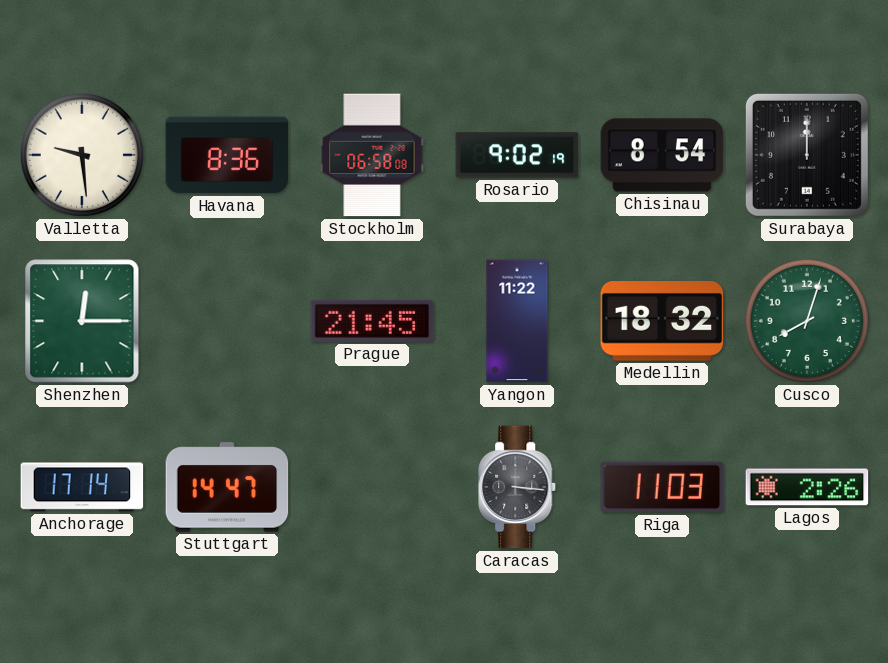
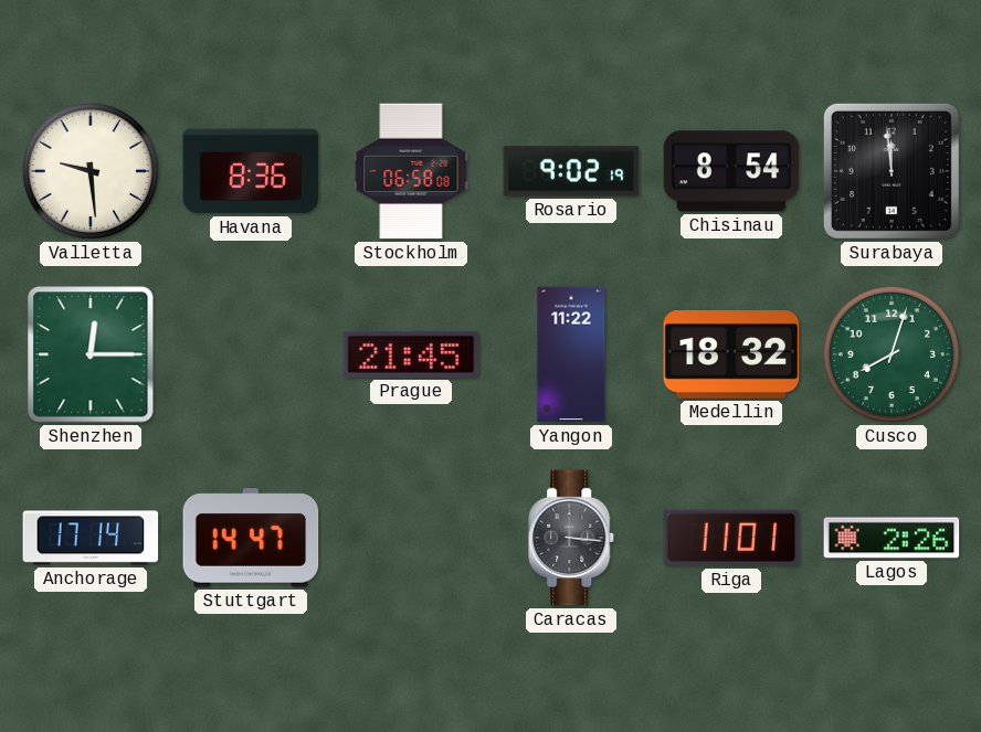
Surabaya: 12:00 -> 11:59
Riga: 11:03 -> 11:01
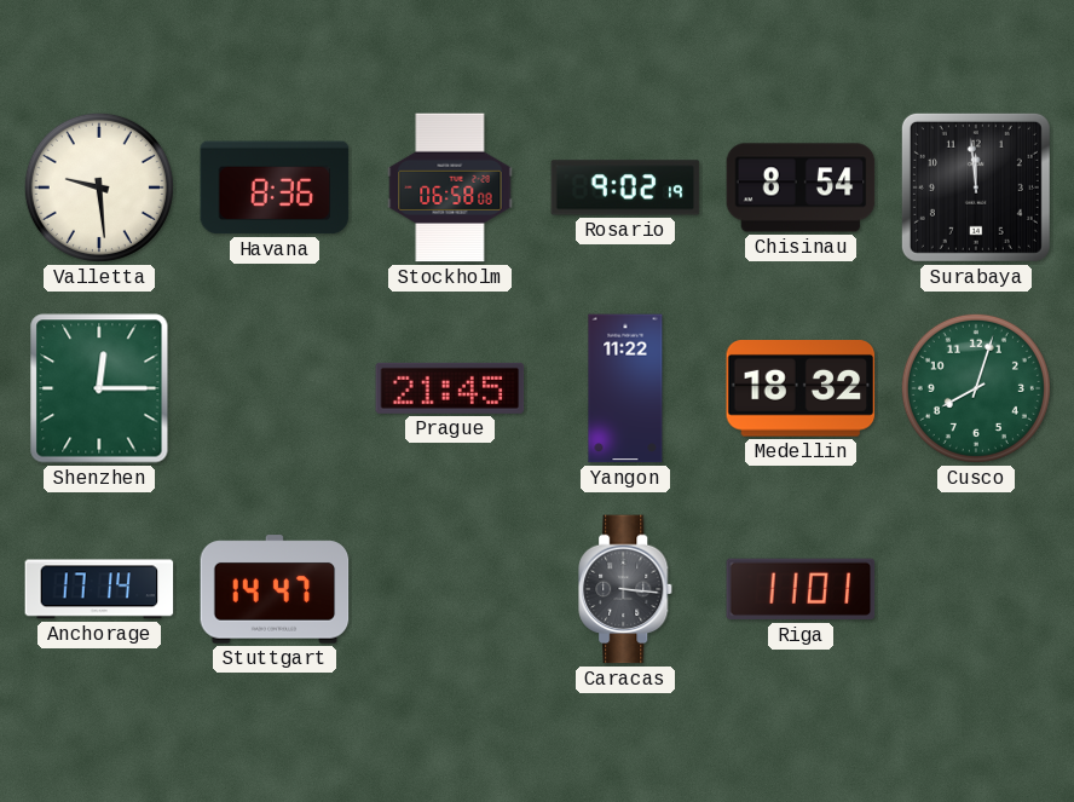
Lagos: 2:26 -> none
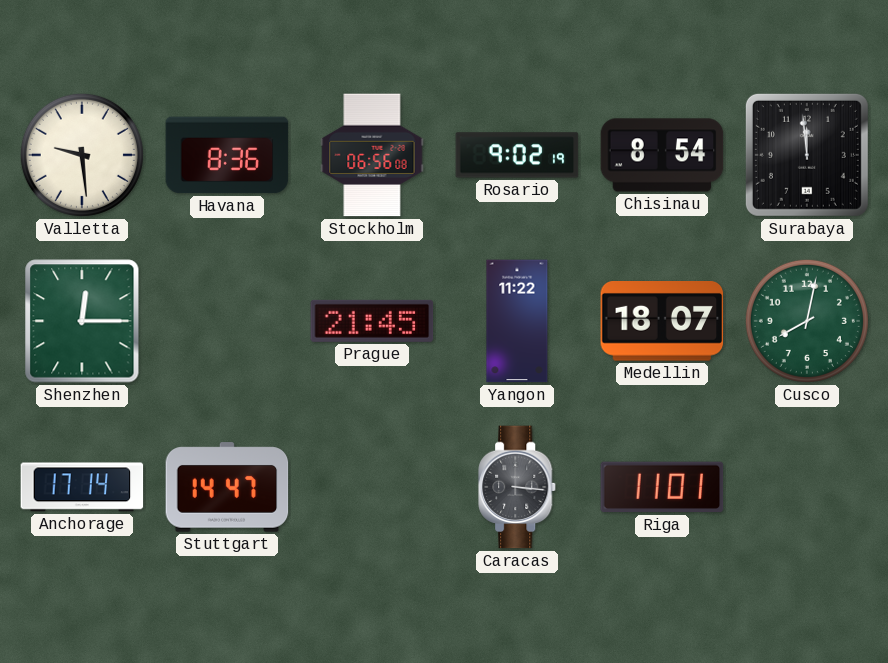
Stockholm: 06:58 -> 06:56
Medellin: 18:32 -> 18:07
Cusco: 8:03 -> 8:02
